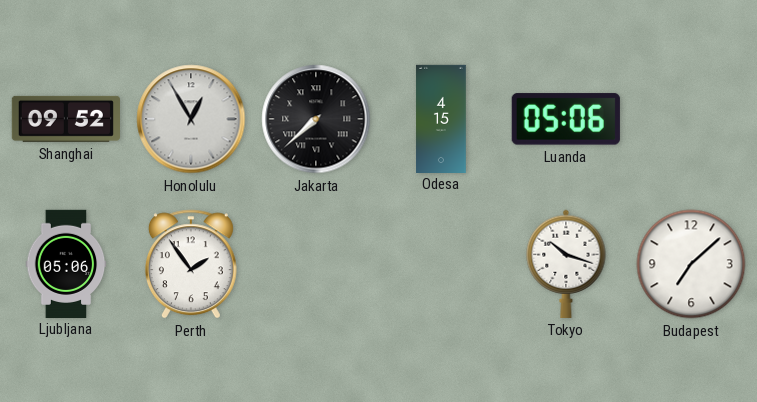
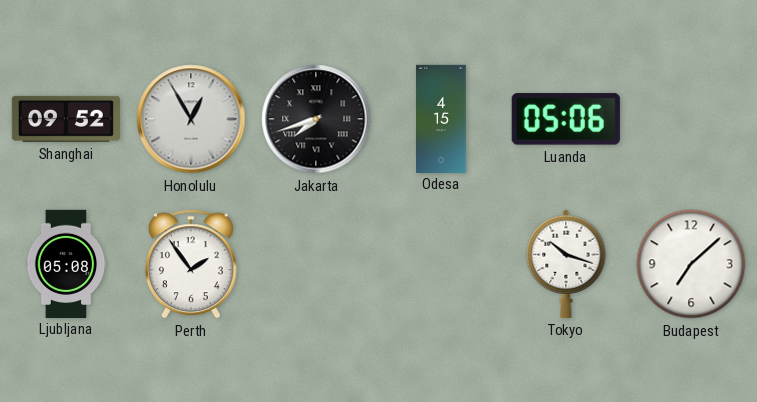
Jakarta: 7:38 -> 7:42
Ljubljana: 05:06 -> 05:08
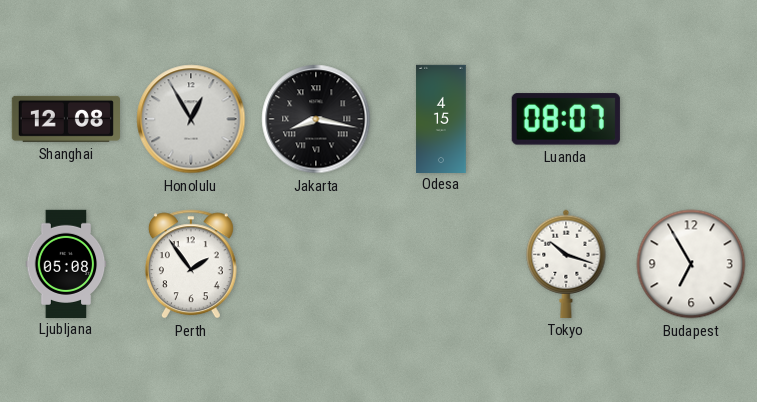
Shanghai: 09:52 -> 12:08
Jakarta: 7:42 -> 8:17
Luanda: 05:06 -> 08:07
Budapest: 7:08 -> 6:55
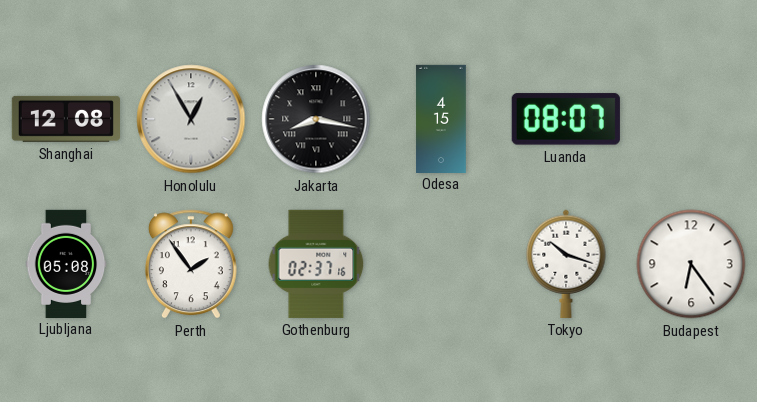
Gothenburg: none -> 02:37
Budapest: 6:55 -> 6:24
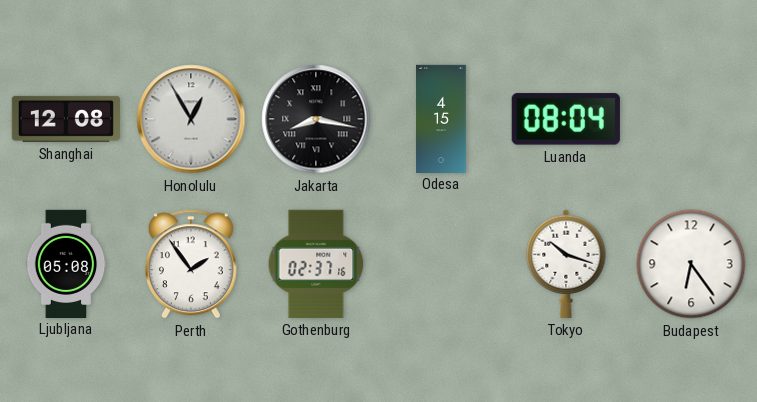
Luanda: 08:07 -> 08:04
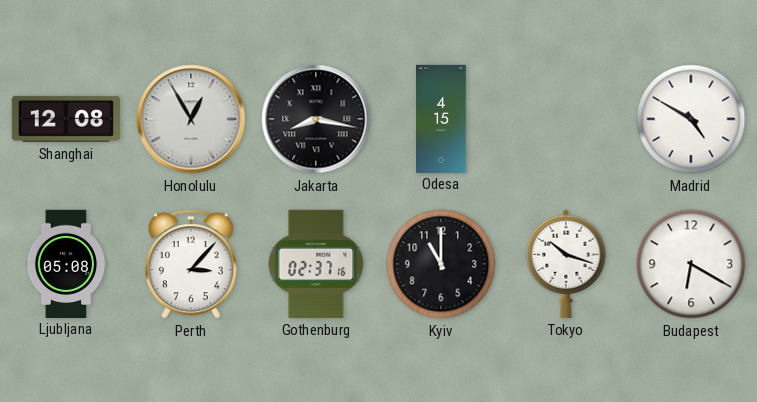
Luanda: 08:04 -> none
Madrid: none -> 4:50
Perth: 1:54 -> 3:07
Kyiv: none -> 11:00
Budapest: 6:24 -> 6:20
